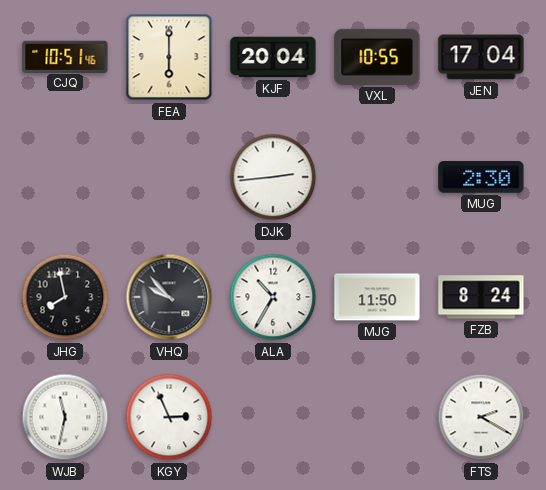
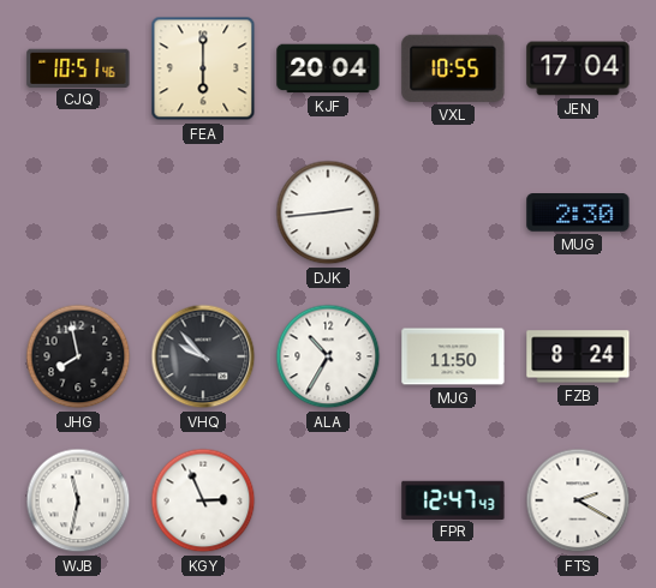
FPR: none -> 12:47
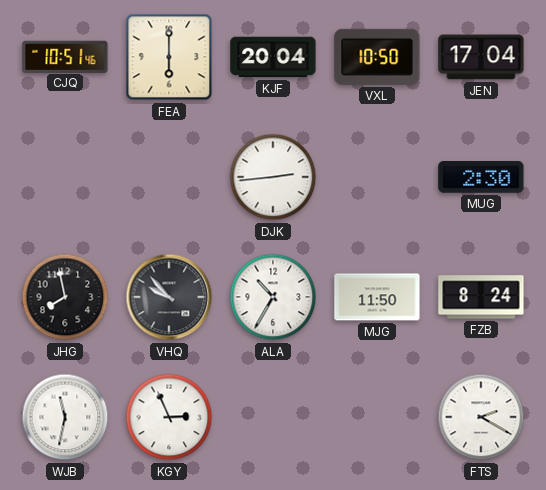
VXL: 10:55 -> 10:50
FPR: 12:47 -> none
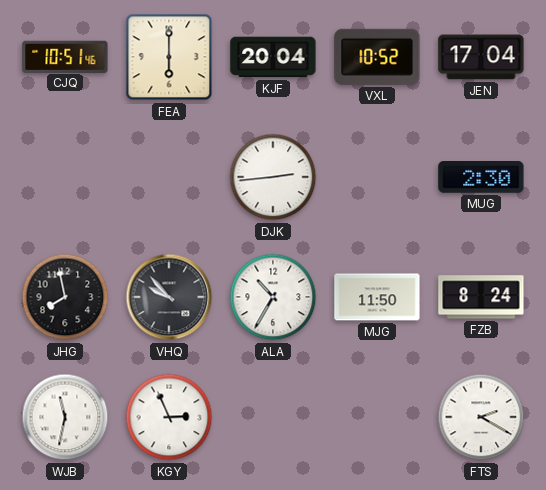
VXL: 10:50 -> 10:52
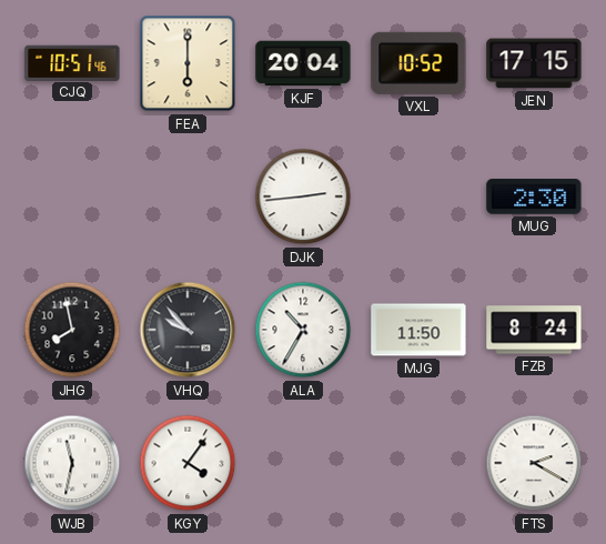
JEN: 17:04 -> 17:15
KGY: 2:56 -> 4:06
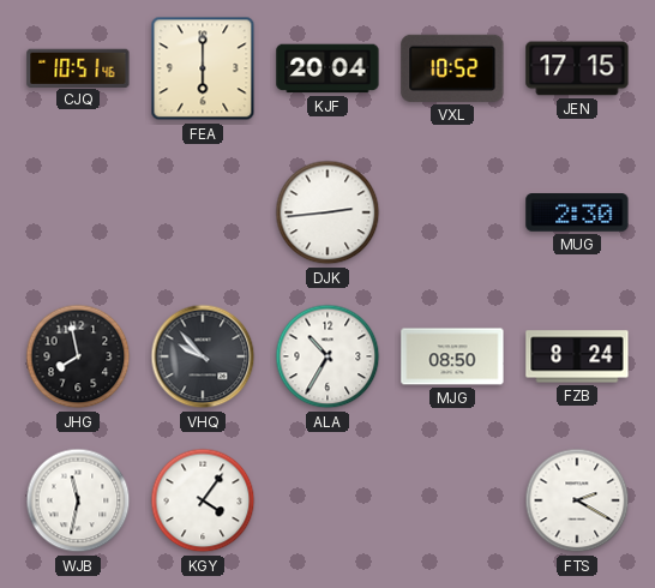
MJG: 11:50 -> 08:50
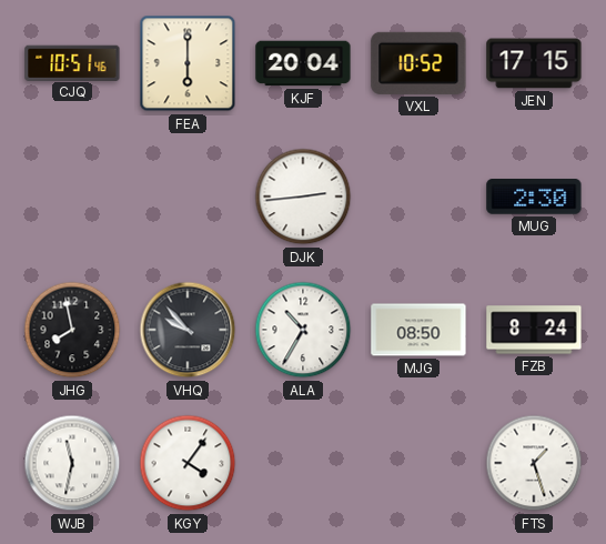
FTS: 2:20 -> 1:27
